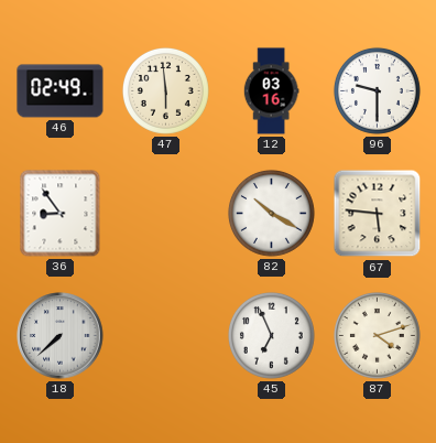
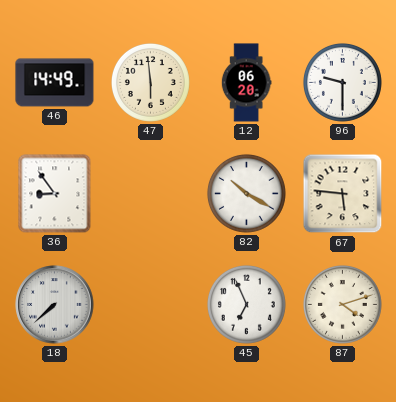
46: 02:49 -> 14:49
12: 03:16 -> 06:20
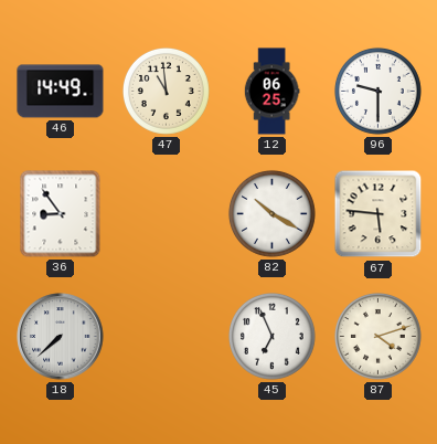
47: 5:59 -> 10:59
12: 06:20 -> 06:25
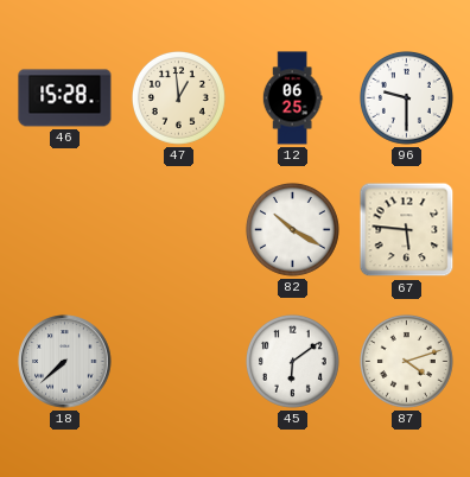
46: 14:49 -> 15:28
47: 10:59 -> 12:59
36: 8:54 -> none
45: 6:56 -> 6:09
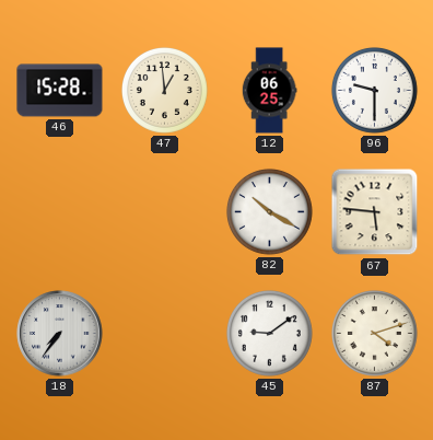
18: 7:38 -> 7:36
45: 6:09 -> 9:09
